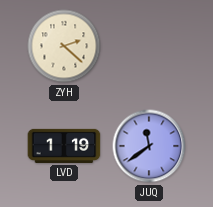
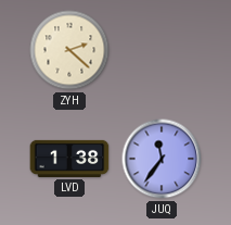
LVD: 1:19 -> 1:38
JUQ: 11:39 -> 11:36
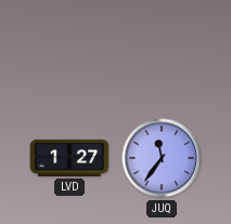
ZYH: 2:22 -> none
LVD: 1:38 -> 1:27
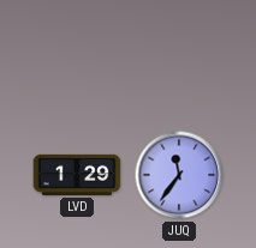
LVD: 1:27 -> 1:29
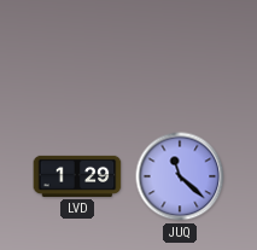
JUQ: 11:36 -> 11:22
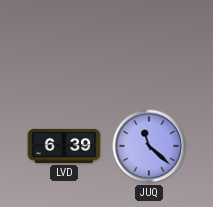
LVD: 1:29 -> 6:39
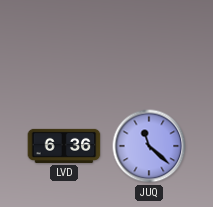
LVD: 6:39 -> 6:36
